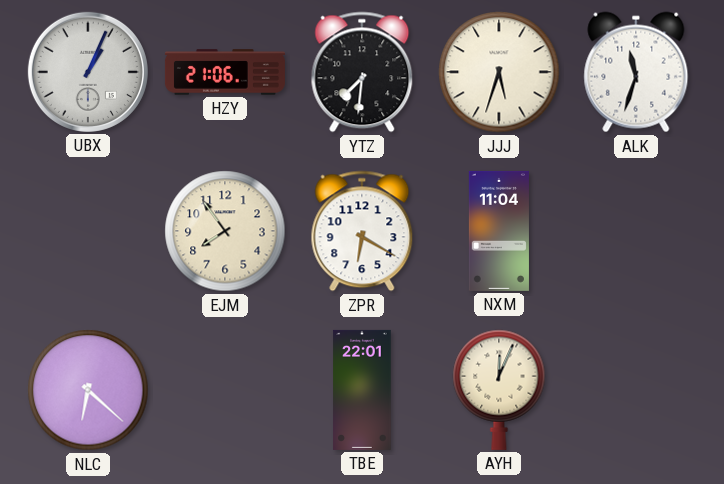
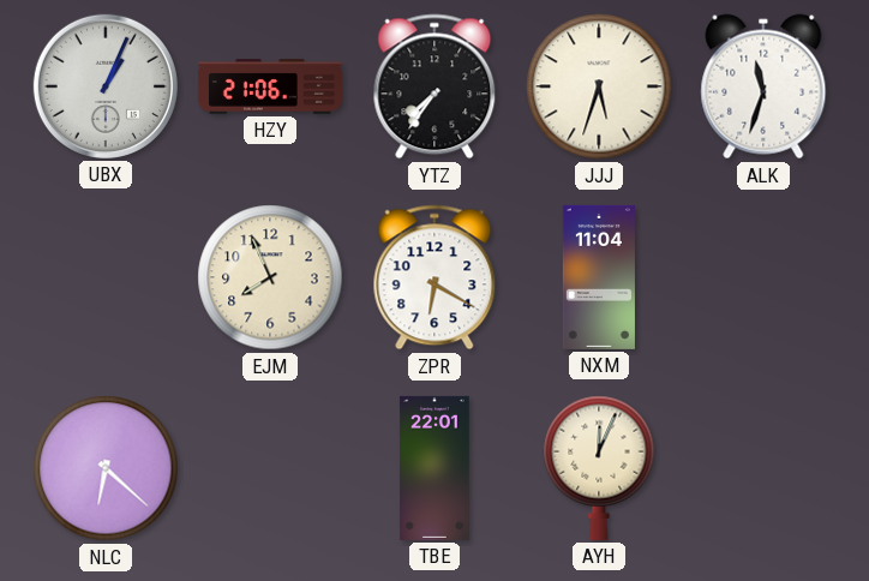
YTZ: 7:31 -> 7:36
EJM: 7:54 -> 7:56
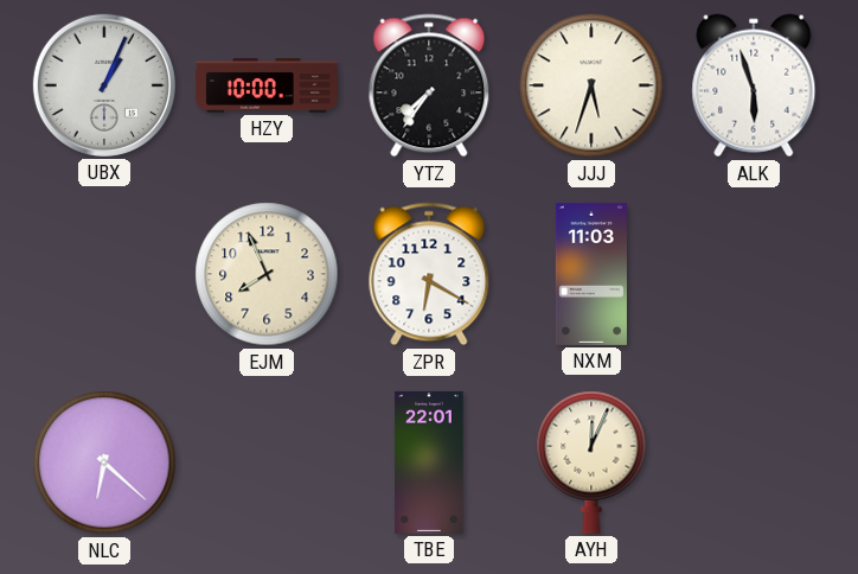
HZY: 21:06 -> 10:00
ALK: 11:33 -> 5:57
NXM: 11:04 -> 11:03
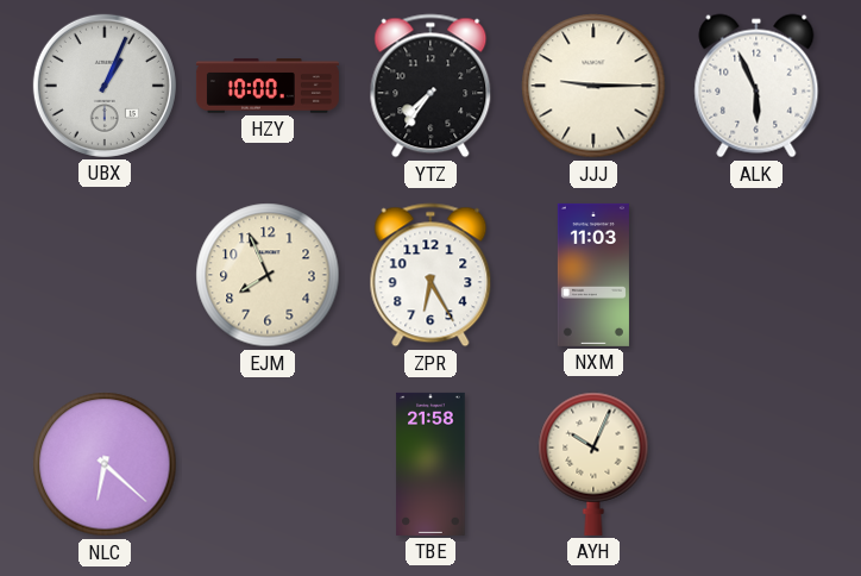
JJJ: 5:33 -> 9:15
ALK: 5:57 -> 5:56
ZPR: 6:20 -> 6:25
TBE: 22:01 -> 21:58
AYH: 12:04 -> 10:04
